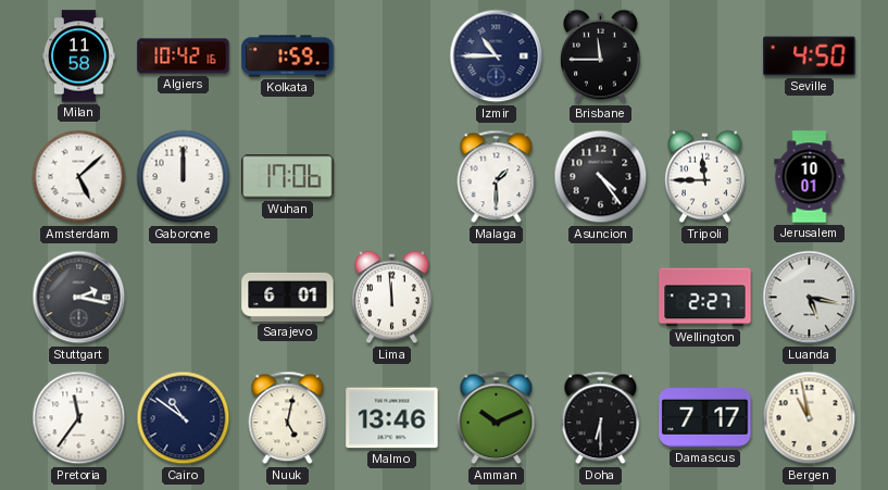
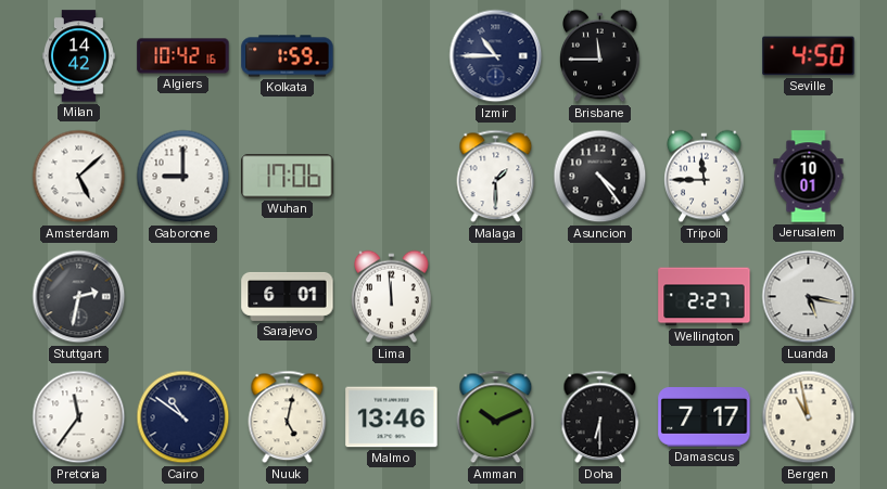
Milan: 11:58 -> 14:42
Gaborone: 12:00 -> 9:00
Stuttgart: 2:17 -> 2:32
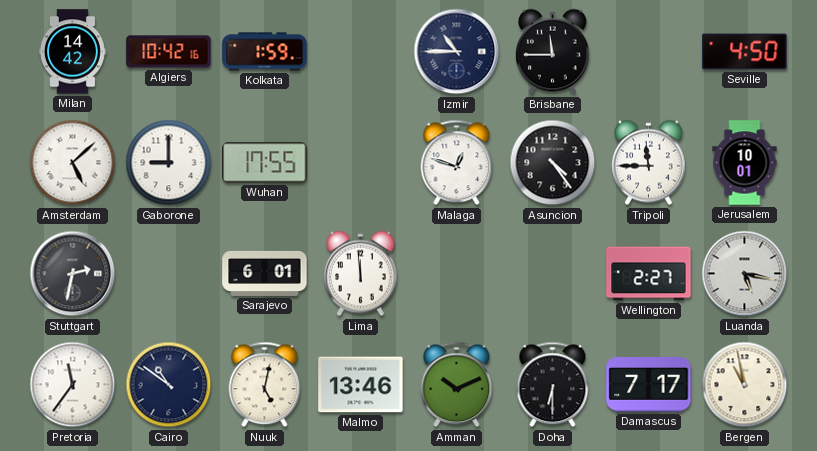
Wuhan: 17:06 -> 17:55
Malaga: 1:30 -> 12:48
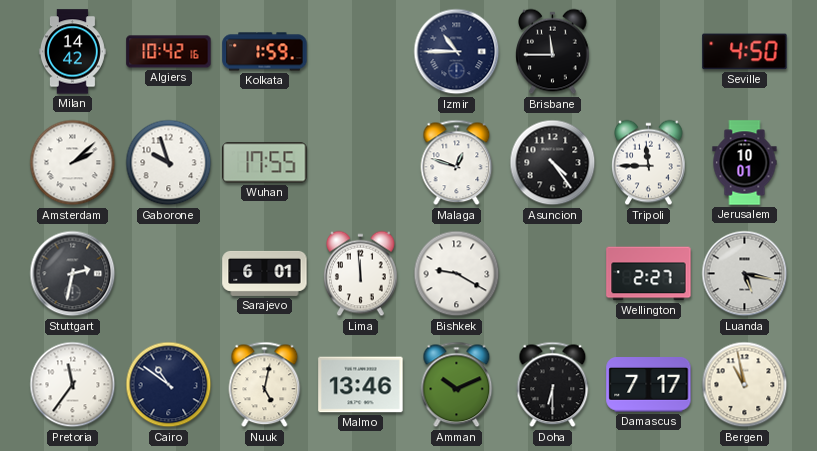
Amsterdam: 5:08 -> 2:08
Gaborone: 9:00 -> 9:57
Bishkek: none -> 9:20
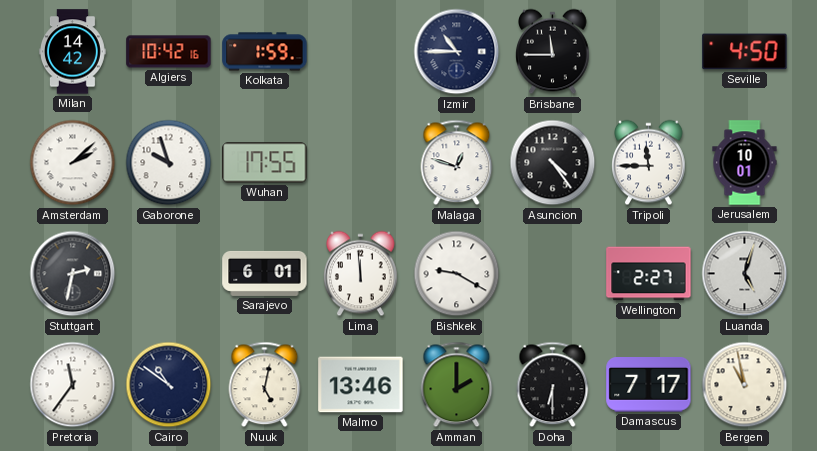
Luanda: 5:17 -> 5:03
Amman: 10:11 -> 2:00
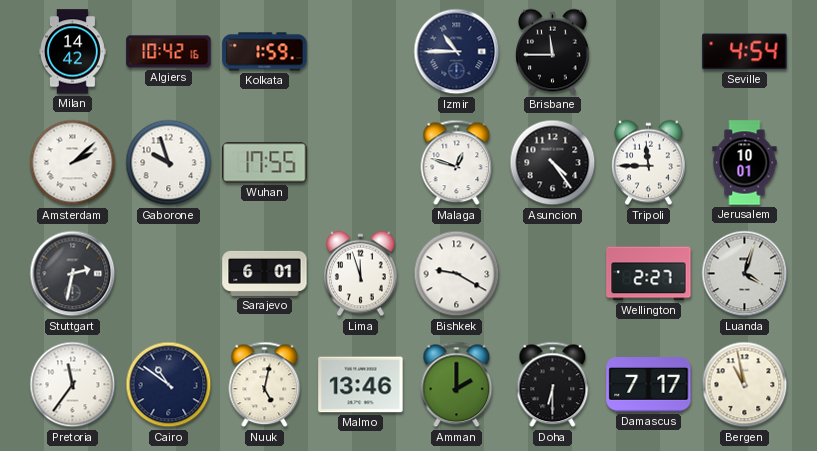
Seville: 4:50 -> 4:54
Lima: 11:59 -> 11:57
Luanda: 5:03 -> 4:03
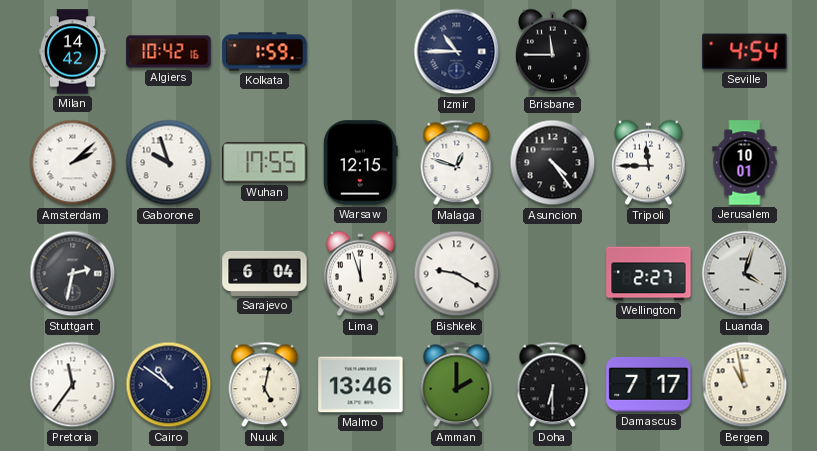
Warsaw: none -> 12:15
Sarajevo: 6:01 -> 6:04
